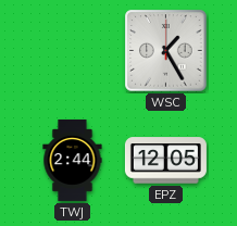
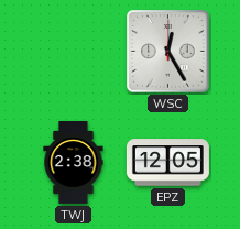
WSC: 1:25 -> 12:25
TWJ: 2:44 -> 2:38
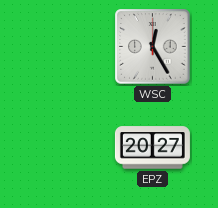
TWJ: 2:38 -> none
EPZ: 12:05 -> 20:27
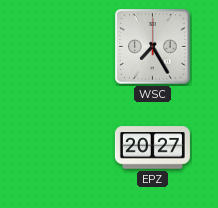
WSC: 12:25 -> 7:25
